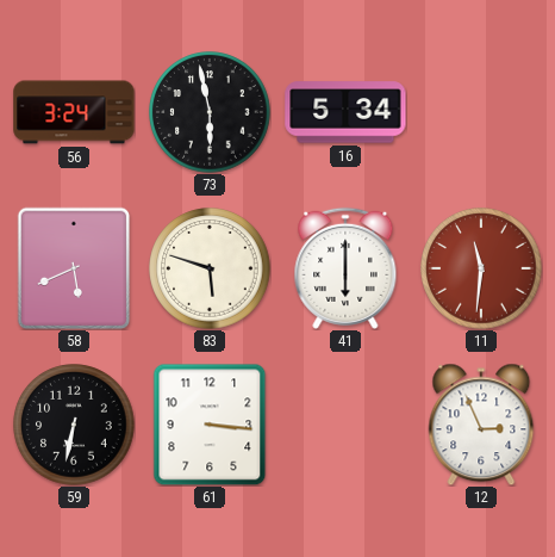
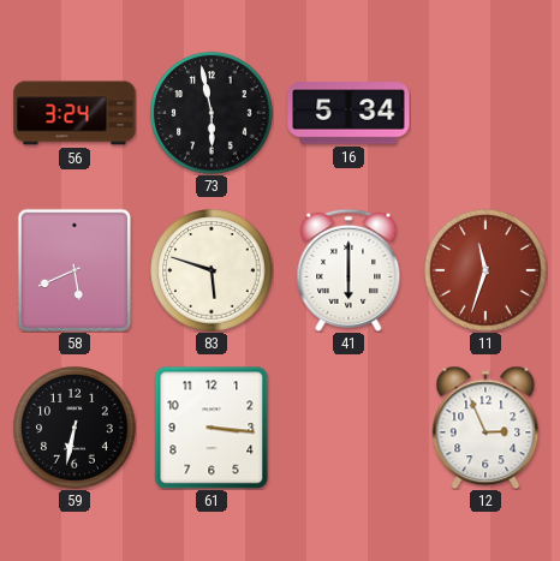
11: 11:31 -> 11:33
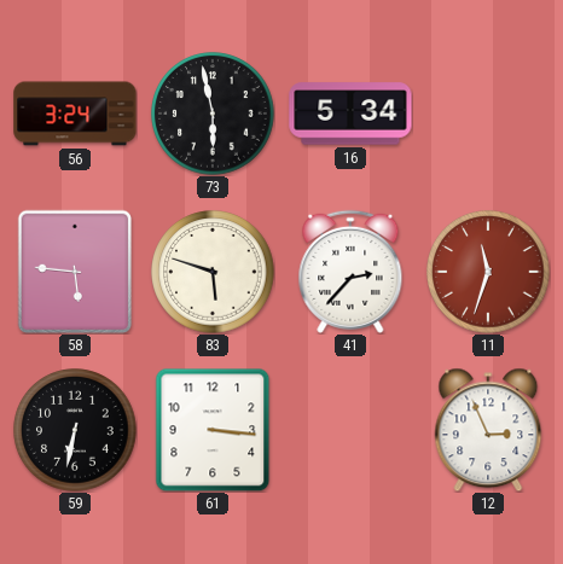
58: 5:41 -> 5:46
41: 6:00 -> 2:37
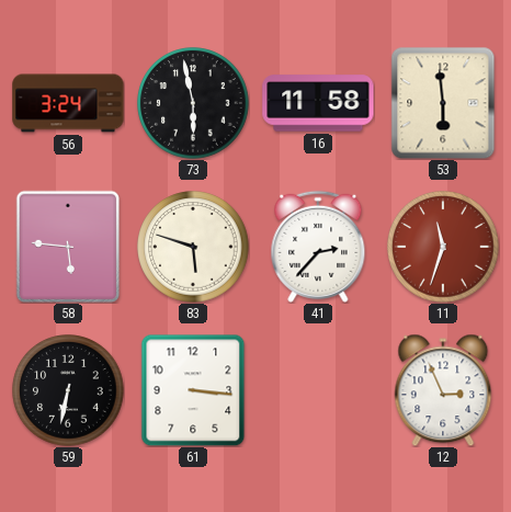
16: 5:34 -> 11:58
53: none -> 5:59
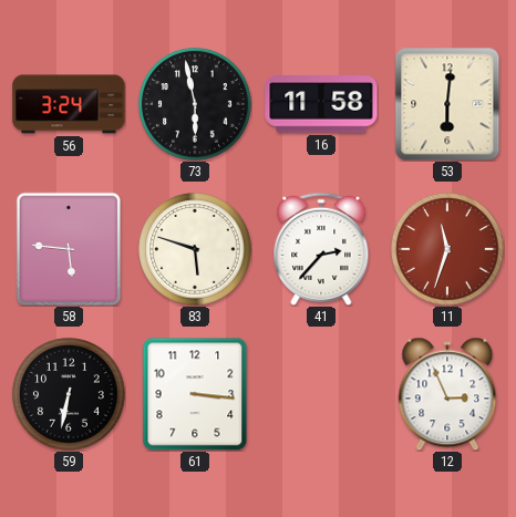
53: 5:59 -> 6:01
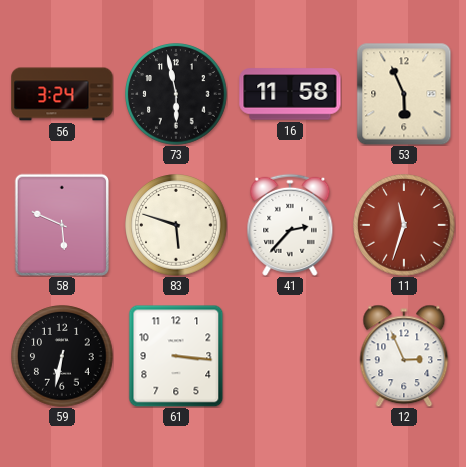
53: 6:01 -> 5:56
58: 5:46 -> 5:49
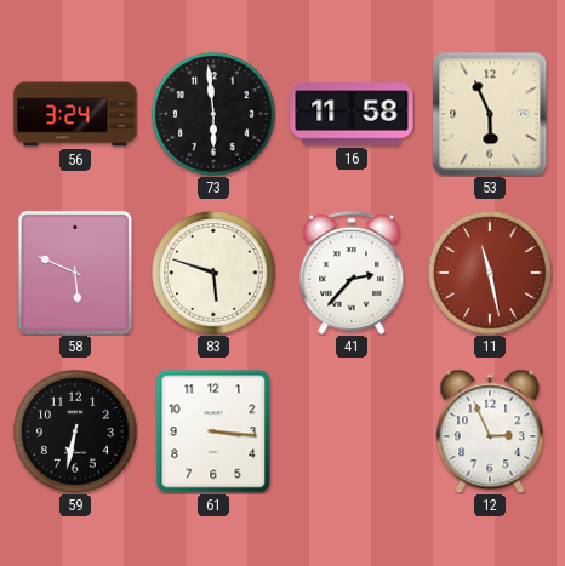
73: 5:58 -> 5:59
11: 11:33 -> 11:28
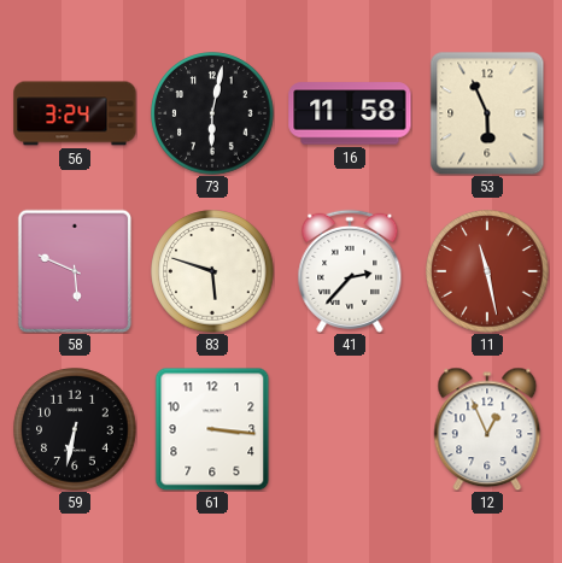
73: 5:59 -> 6:02
12: 2:56 -> 12:56
